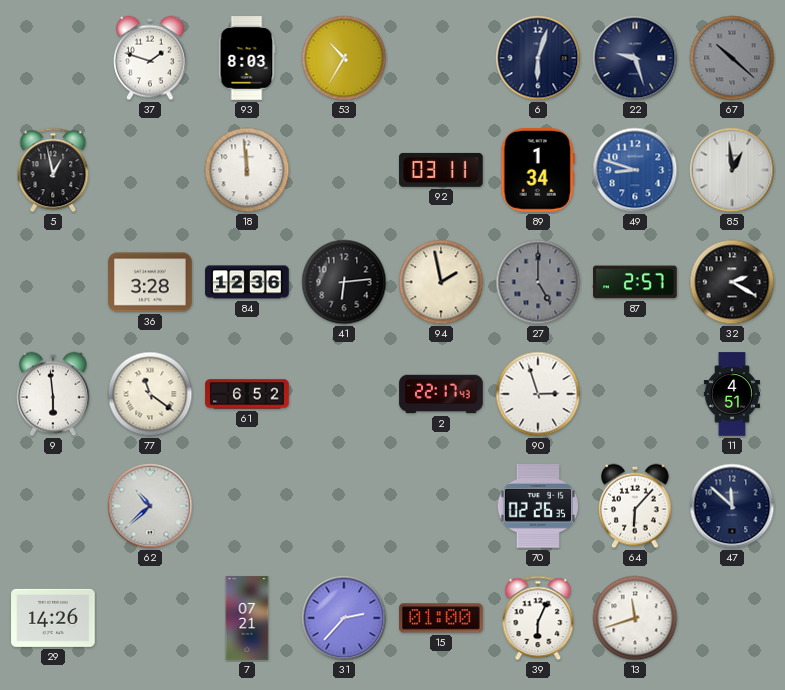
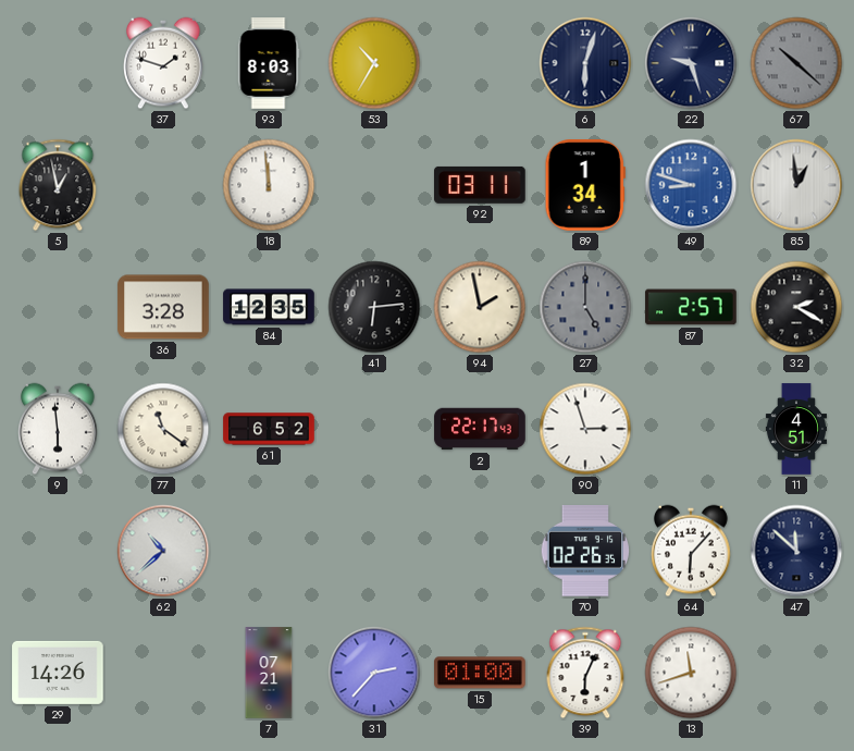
84: 12:36 -> 12:35
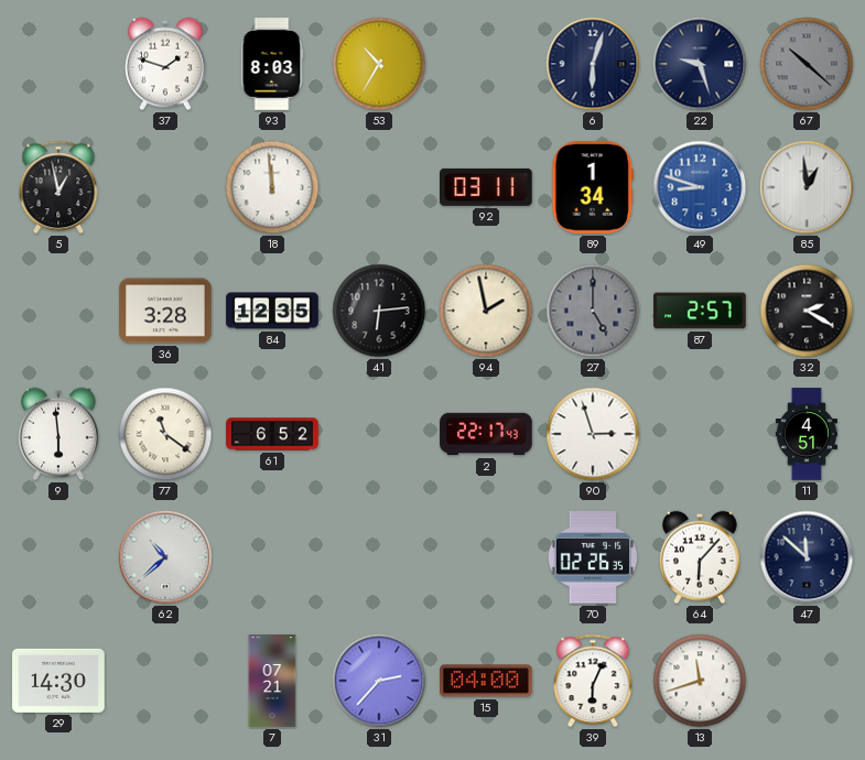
29: 14:26 -> 14:30
15: 01:00 -> 04:00
